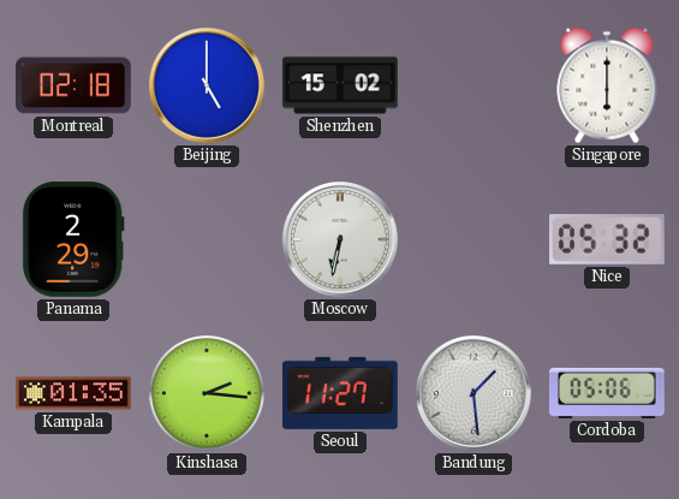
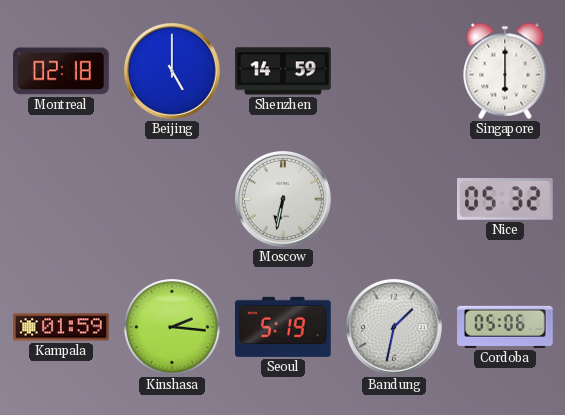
Shenzhen: 15:02 -> 14:59
Panama: 2:29 -> none
Kampala: 01:35 -> 01:59
Seoul: 11:27 -> 5:19
Bandung: 1:29 -> 1:32
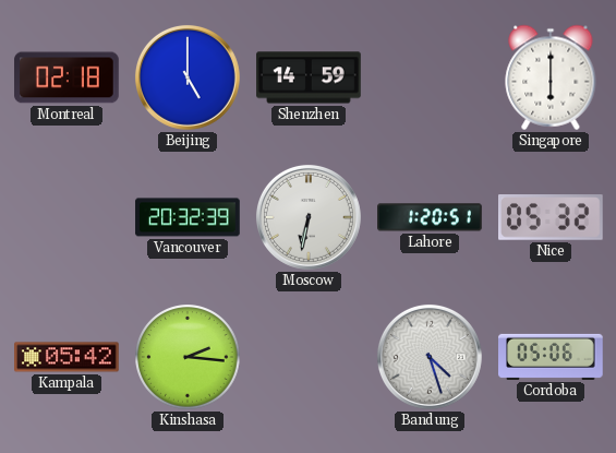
Vancouver: none -> 20:32
Lahore: none -> 1:20
Kampala: 01:59 -> 05:42
Seoul: 5:19 -> none
Bandung: 1:32 -> 4:27
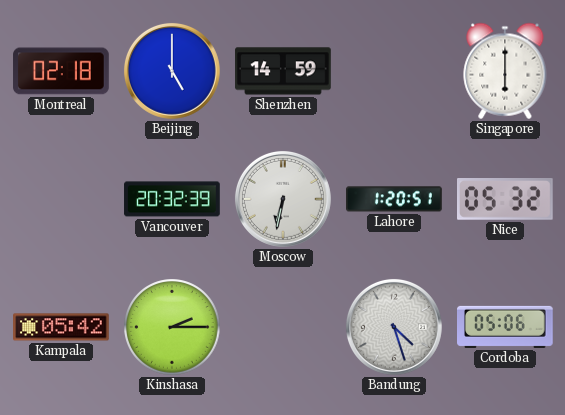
Kinshasa: 2:16 -> 2:15
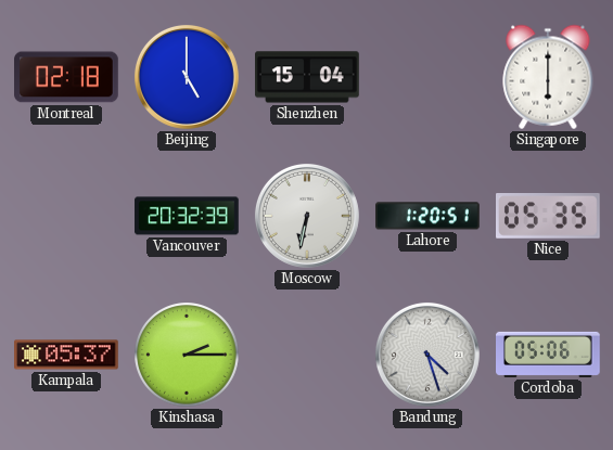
Shenzhen: 14:59 -> 15:04
Nice: 05:32 -> 05:35
Kampala: 05:42 -> 05:37
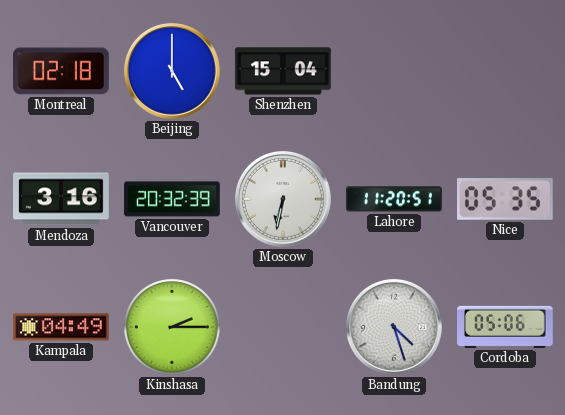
Singapore: 6:00 -> none
Mendoza: none -> 3:16
Lahore: 1:20 -> 11:20
Kampala: 05:37 -> 04:49
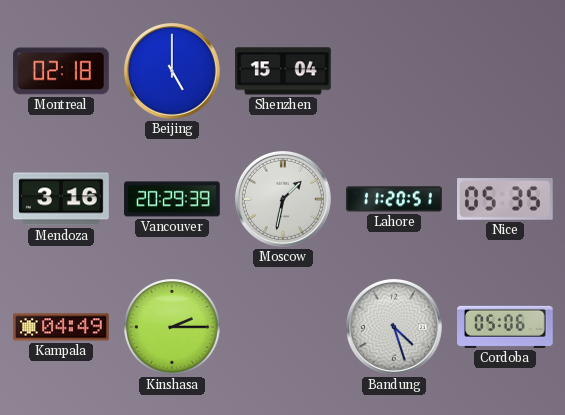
Vancouver: 20:32 -> 20:29
Moscow: 6:32 -> 1:32
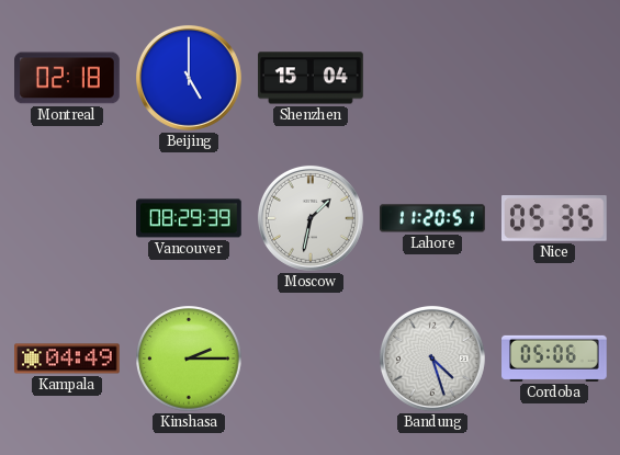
Mendoza: 3:16 -> none
Vancouver: 20:29 -> 08:29
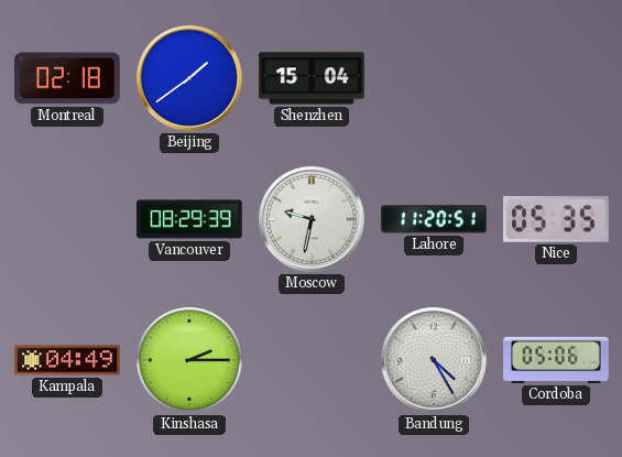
Beijing: 5:00 -> 1:39
Moscow: 1:32 -> 9:32
Bandung: 4:27 -> 4:25
